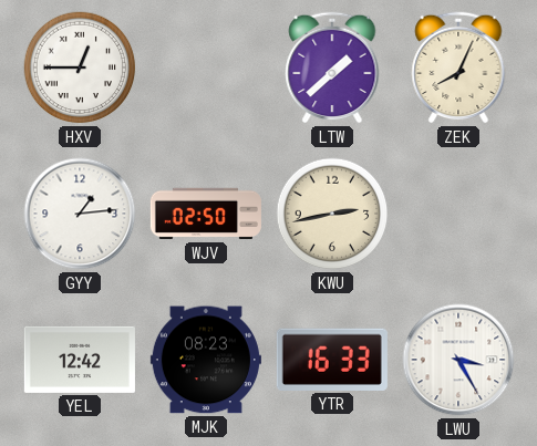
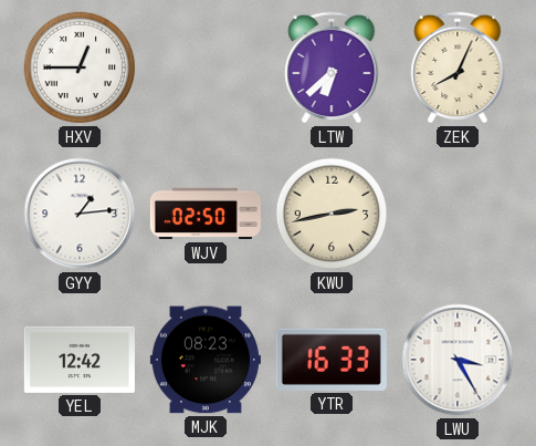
LTW: 1:38 -> 6:38
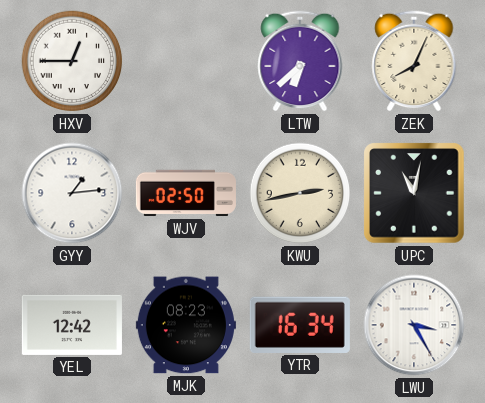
UPC: none -> 11:02
YTR: 16:33 -> 16:34
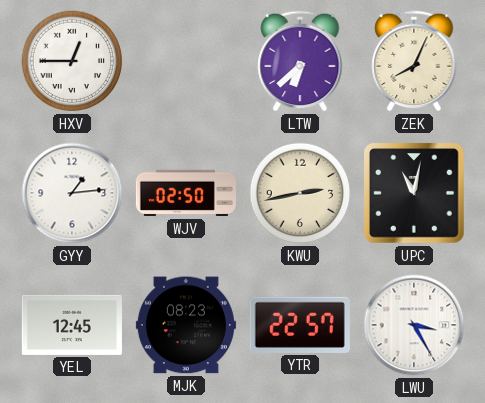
YEL: 12:42 -> 12:45
YTR: 16:34 -> 22:57
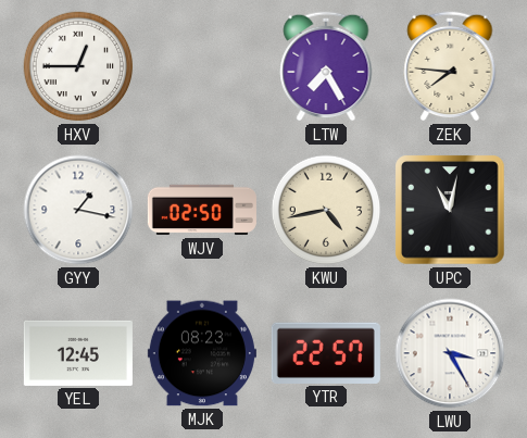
LTW: 6:38 -> 7:25
ZEK: 8:04 -> 7:46
GYY: 1:14 -> 1:17
KWU: 2:43 -> 4:43
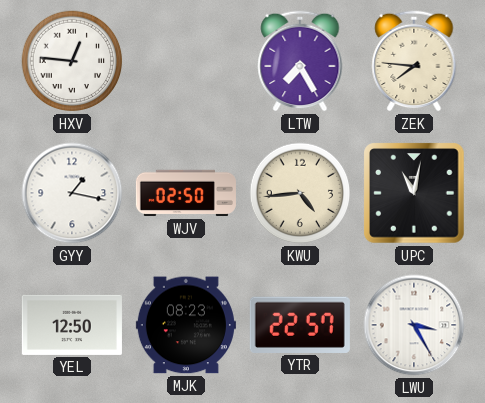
HXV: 12:45 -> 12:46
KWU: 4:43 -> 4:44
YEL: 12:45 -> 12:50
